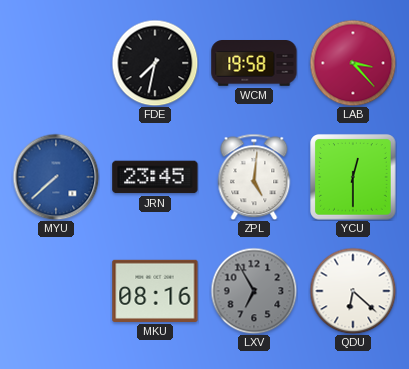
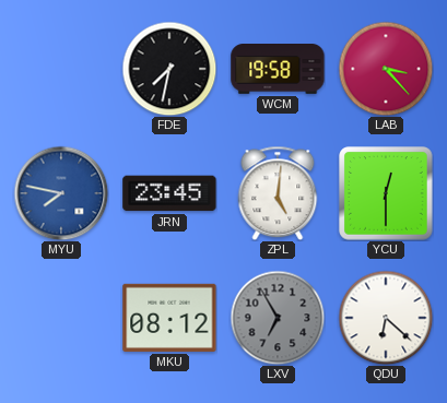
MYU: 7:38 -> 7:47
MKU: 08:16 -> 08:12
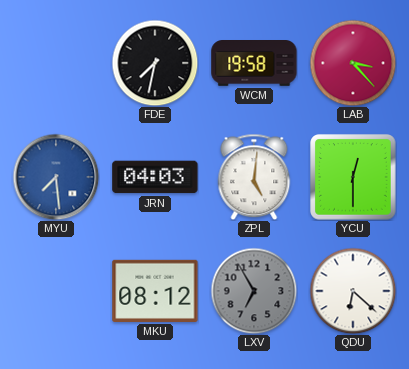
MYU: 7:47 -> 7:29
JRN: 23:45 -> 04:03
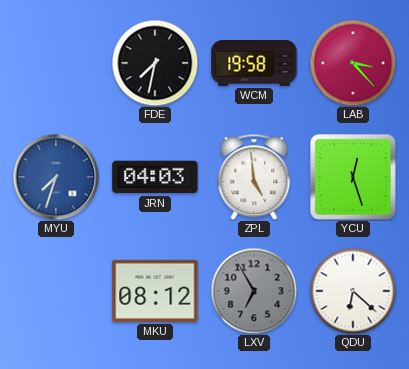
MYU: 7:29 -> 7:33
ZPL: 5:01 -> 4:59
YCU: 12:30 -> 12:27
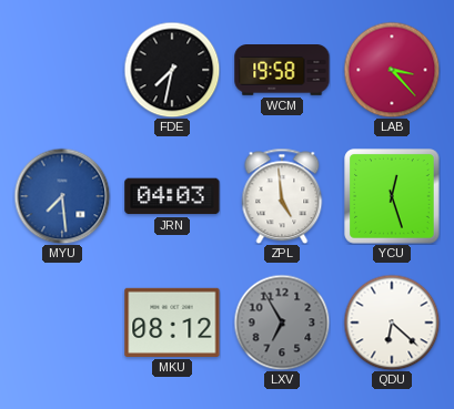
MYU: 7:33 -> 7:29
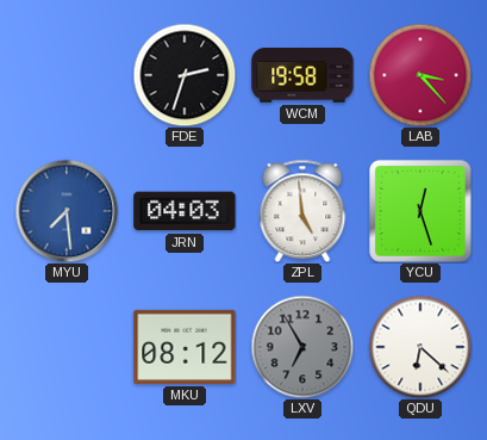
FDE: 7:32 -> 2:33
